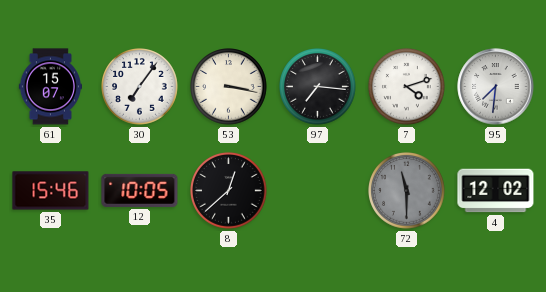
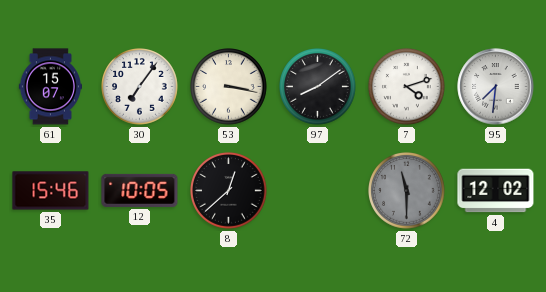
97: 7:16 -> 8:09
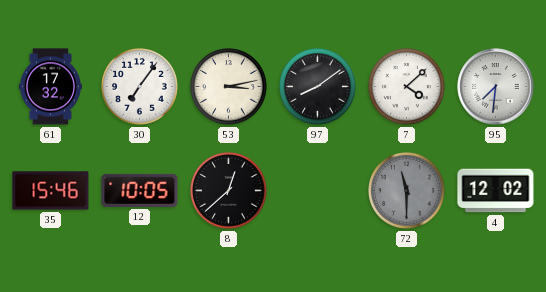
61: 15:07 -> 17:32
53: 3:17 -> 3:13
7: 4:12 -> 4:08
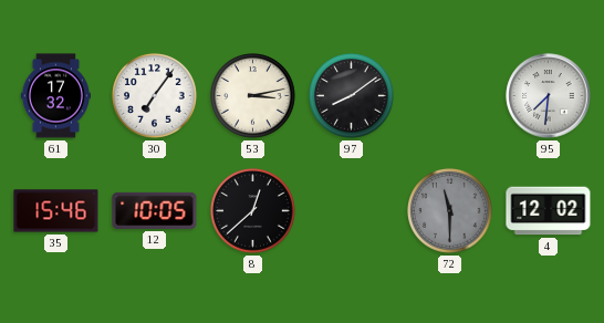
7: 4:08 -> none
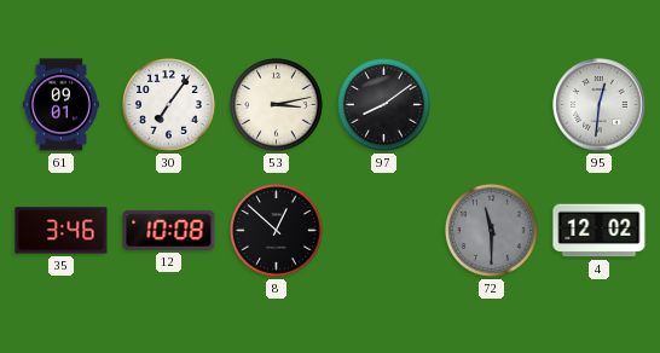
61: 17:32 -> 09:01
95: 7:31 -> 12:31
35: 15:46 -> 3:46
12: 10:05 -> 10:08
8: 12:38 -> 12:52
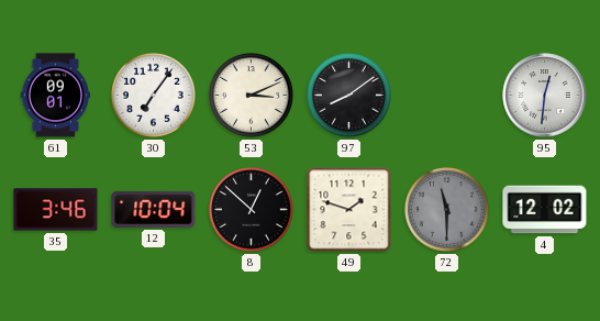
53: 3:13 -> 3:11
12: 10:08 -> 10:04
49: none -> 1:48
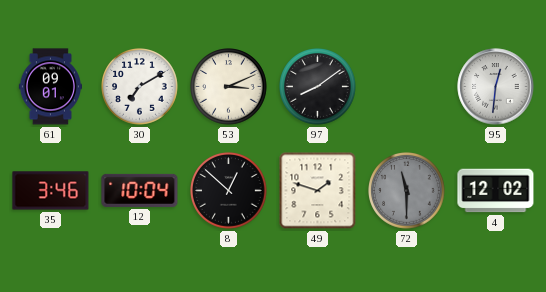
30: 7:06 -> 7:10
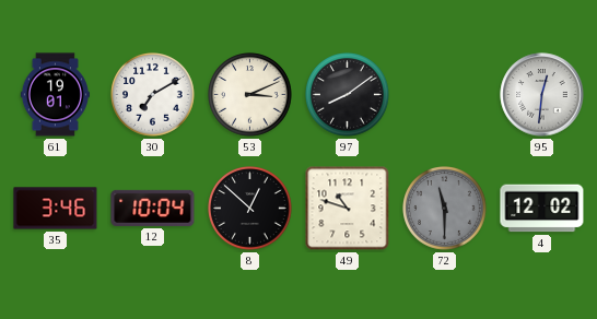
61: 09:01 -> 19:01
49: 1:48 -> 10:48
